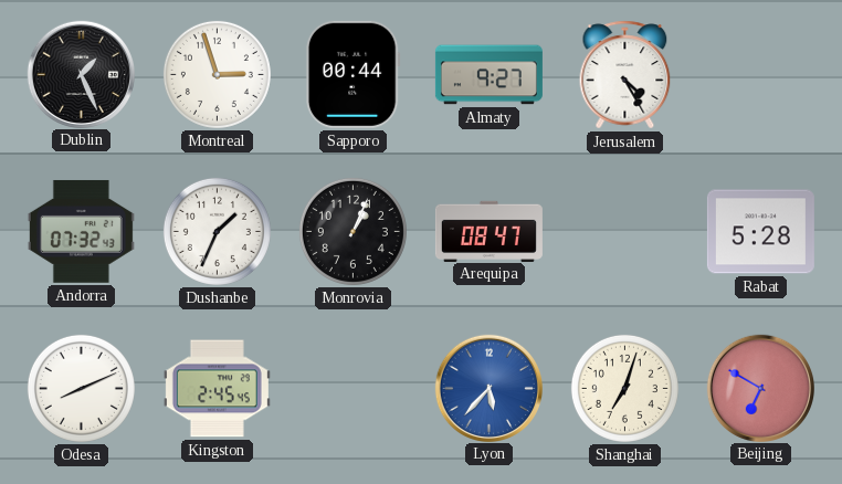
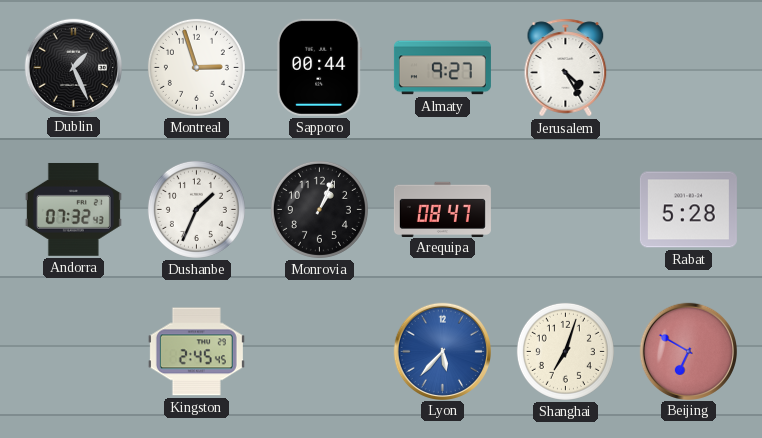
Odesa: 8:11 -> none
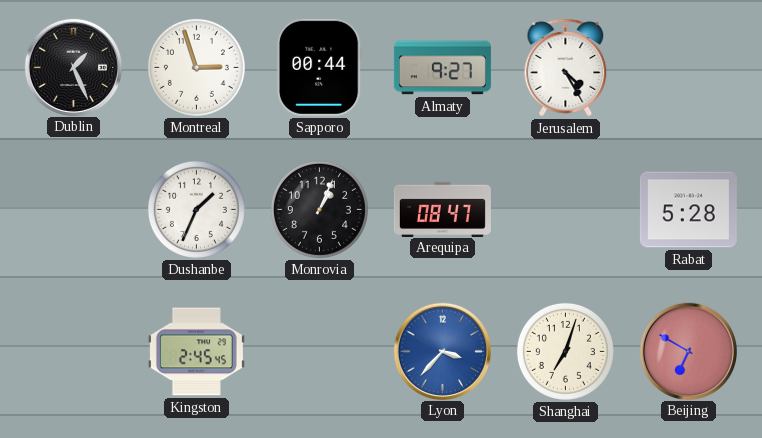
Andorra: 07:32 -> none
Lyon: 5:37 -> 3:37
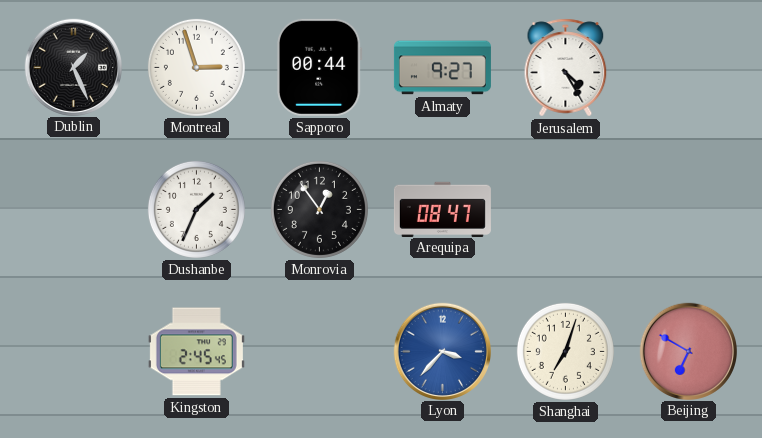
Monrovia: 1:04 -> 12:54
Rabat: 5:28 -> none
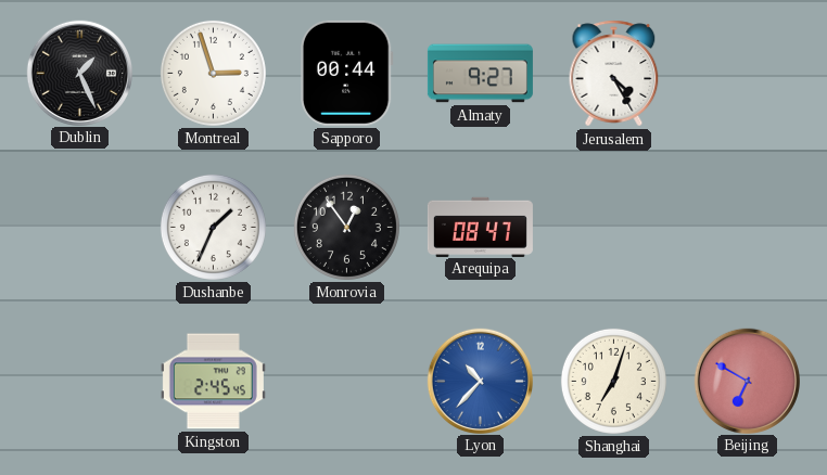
Lyon: 3:37 -> 10:37
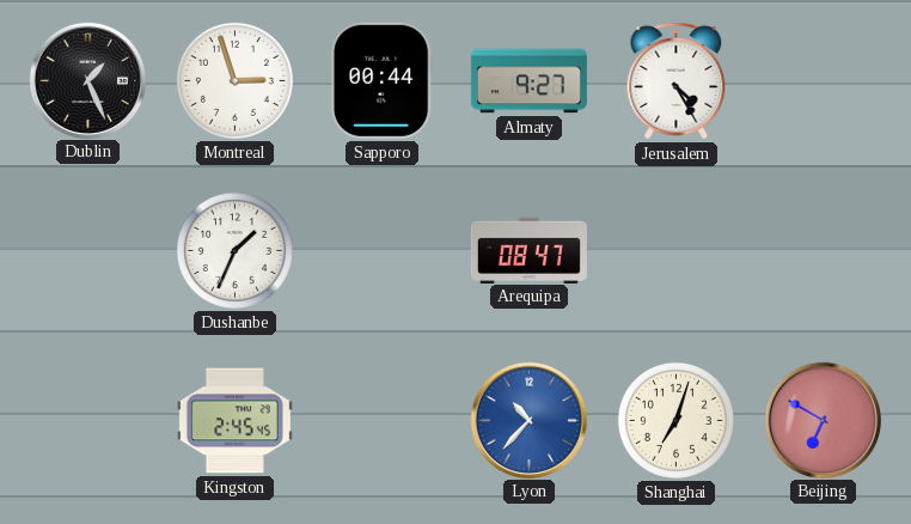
Monrovia: 12:54 -> none
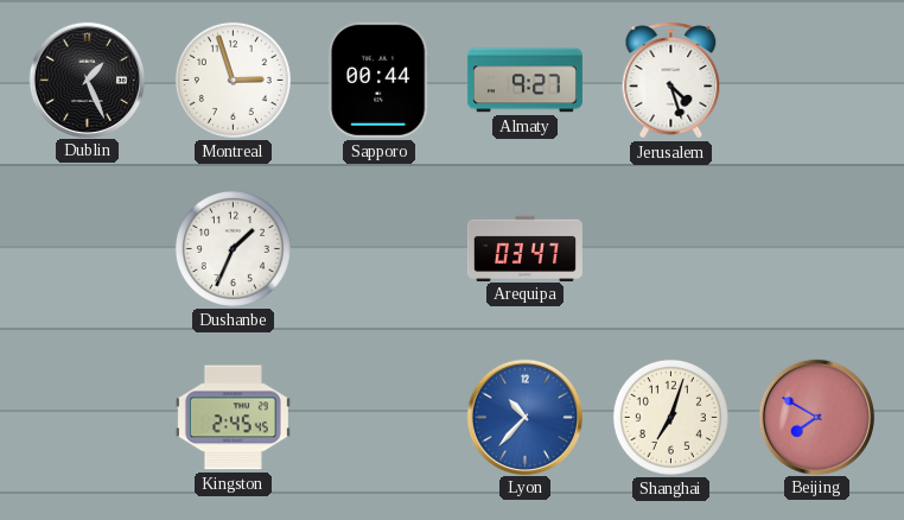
Jerusalem: 4:25 -> 4:27
Arequipa: 08:47 -> 03:47
Beijing: 6:50 -> 7:50
